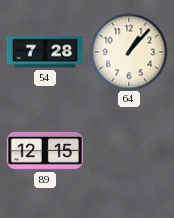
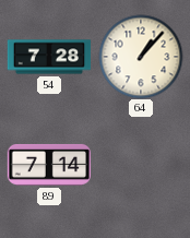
89: 12:15 -> 7:14
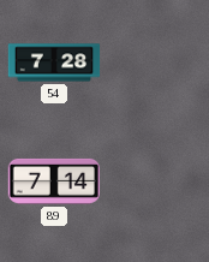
64: 1:07 -> none
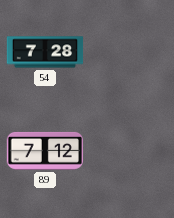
89: 7:14 -> 7:12
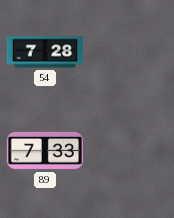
89: 7:12 -> 7:33
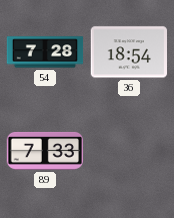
36: none -> 18:54
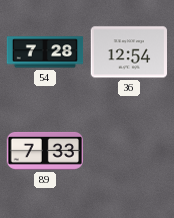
36: 18:54 -> 12:54
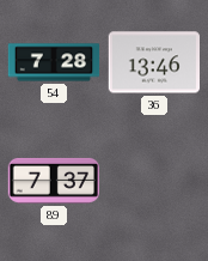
36: 12:54 -> 13:46
89: 7:33 -> 7:37
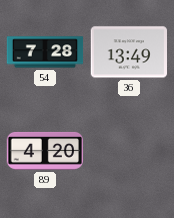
36: 13:46 -> 13:49
89: 7:37 -> 4:20
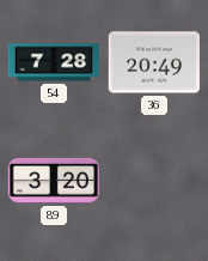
36: 13:49 -> 20:49
89: 4:20 -> 3:20
